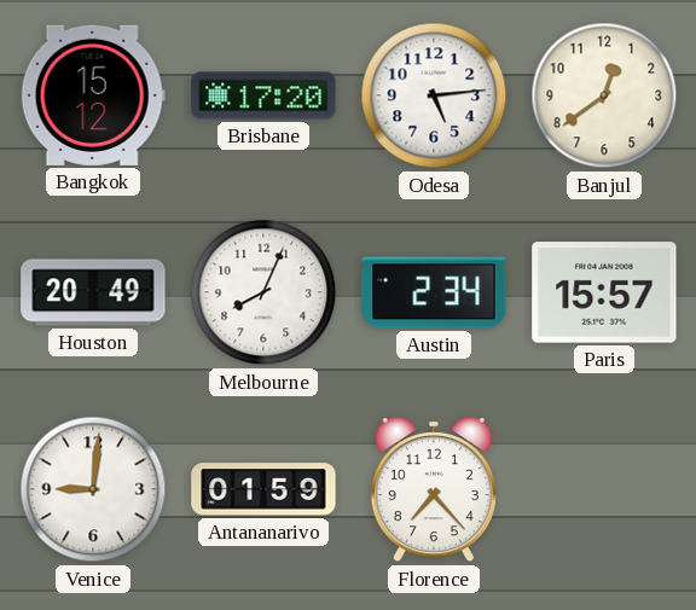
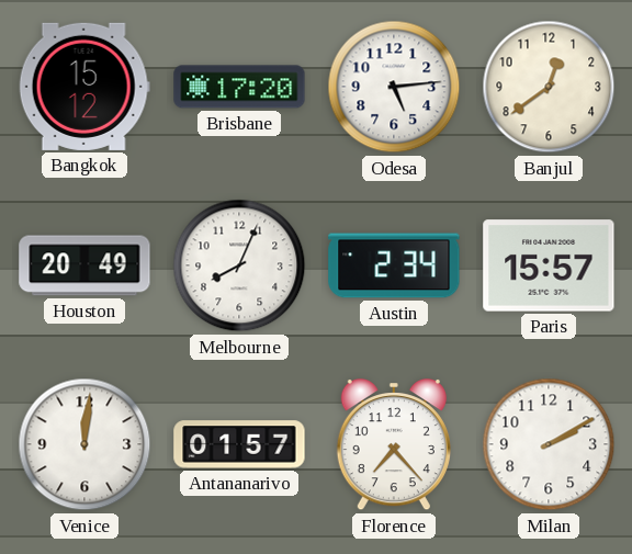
Venice: 9:01 -> 12:01
Antananarivo: 01:59 -> 01:57
Milan: none -> 2:10
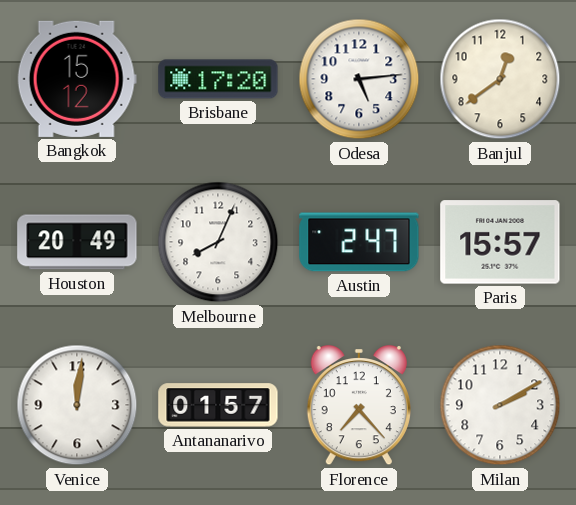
Austin: 2:34 -> 2:47
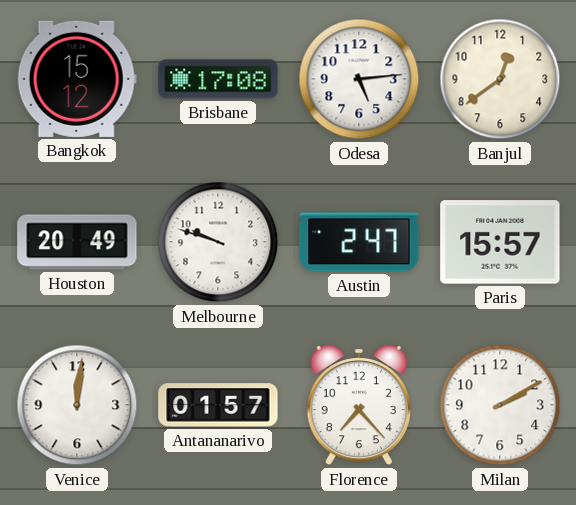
Brisbane: 17:20 -> 17:08
Melbourne: 8:04 -> 9:48
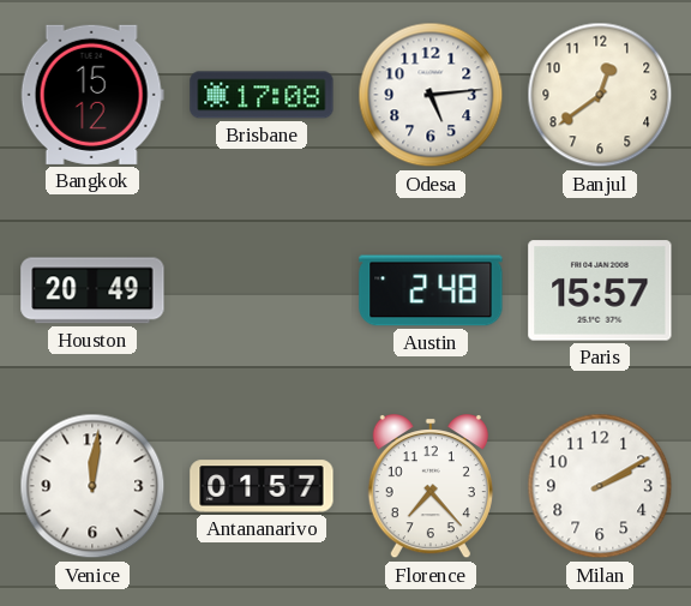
Melbourne: 9:48 -> none
Austin: 2:47 -> 2:48
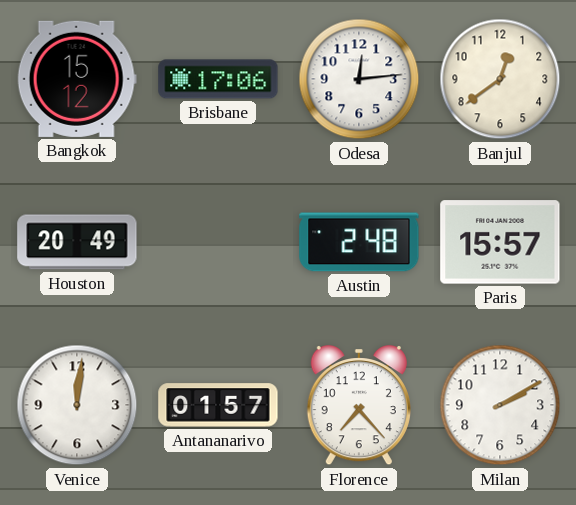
Brisbane: 17:08 -> 17:06
Odesa: 5:14 -> 12:14
